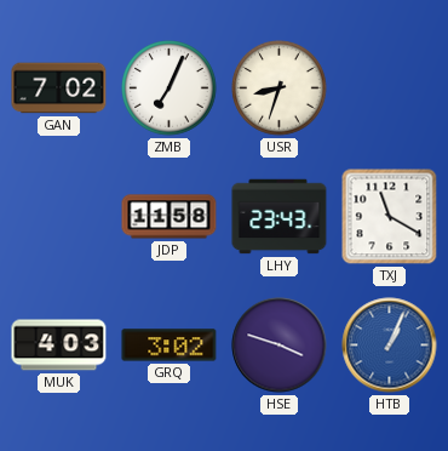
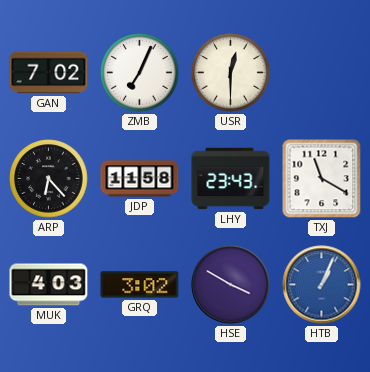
USR: 8:33 -> 12:30
ARP: none -> 6:23
HSE: 3:48 -> 3:50
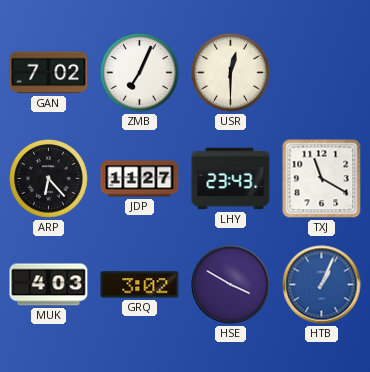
JDP: 11:58 -> 11:27
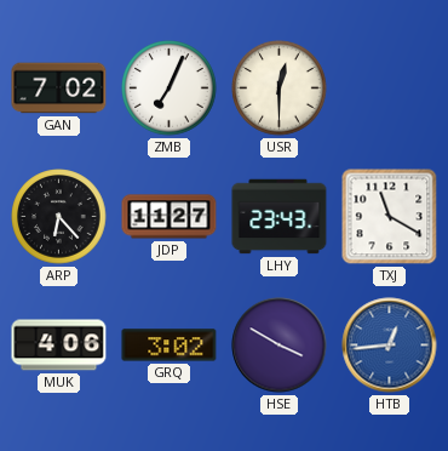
MUK: 4:03 -> 4:06
HTB: 1:04 -> 12:44
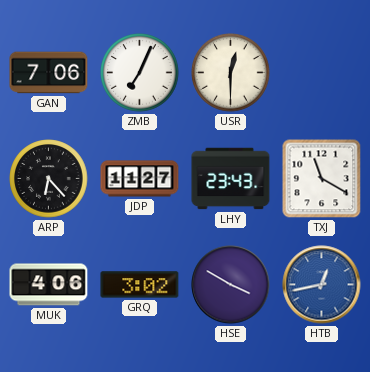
GAN: 7:02 -> 7:06
HTB: 12:44 -> 12:43
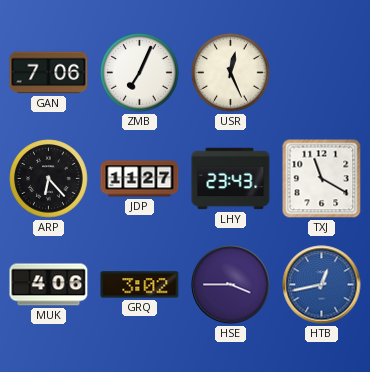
USR: 12:30 -> 12:26
HSE: 3:50 -> 3:45
